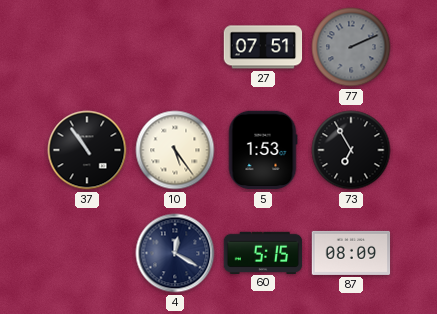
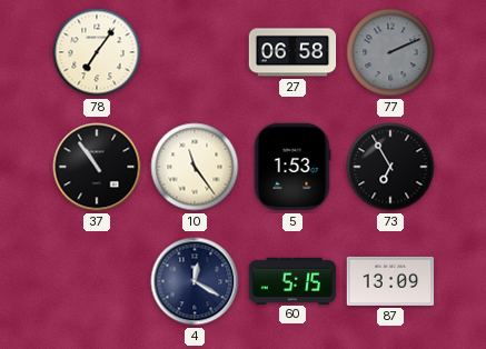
78: none -> 7:06
27: 07:51 -> 06:58
10: 5:24 -> 11:24
87: 08:09 -> 13:09
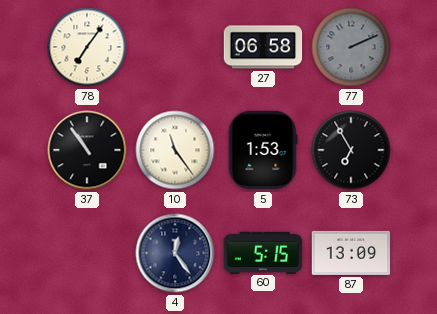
4: 12:20 -> 12:24
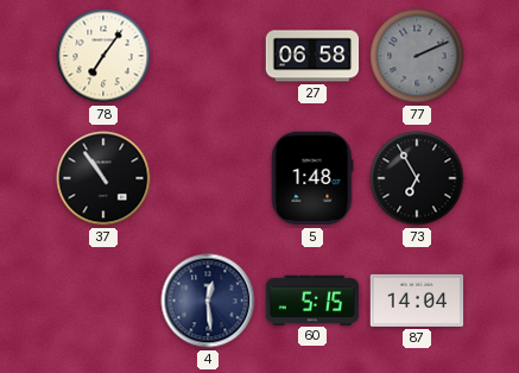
10: 11:24 -> none
5: 1:53 -> 1:48
4: 12:24 -> 12:29
87: 13:09 -> 14:04
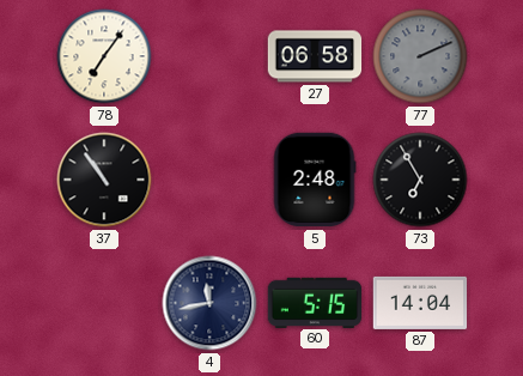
5: 1:48 -> 2:48
4: 12:29 -> 11:43
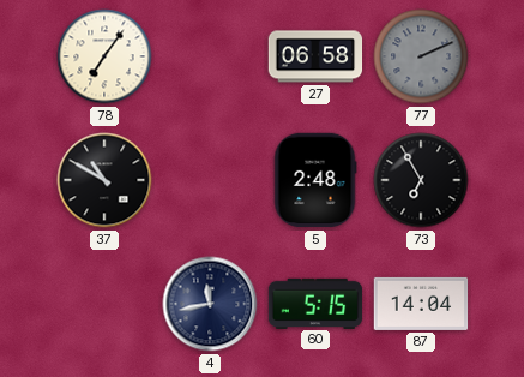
37: 10:54 -> 10:50
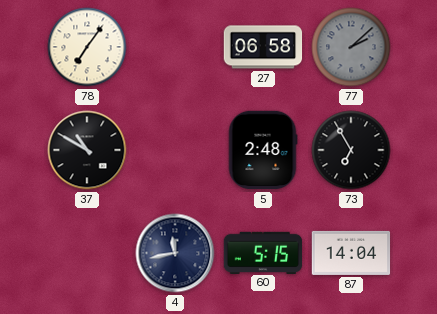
77: 2:11 -> 2:08
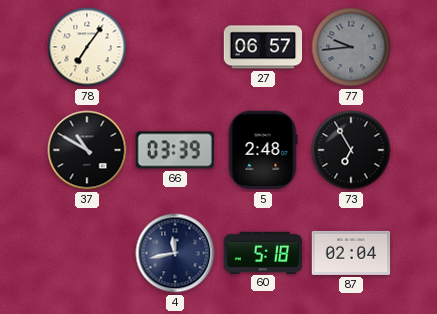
27: 06:58 -> 06:57
77: 2:08 -> 9:44
66: none -> 03:39
60: 5:15 -> 5:18
87: 14:04 -> 02:04
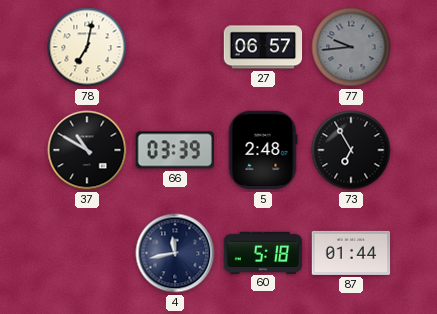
78: 7:06 -> 7:02
87: 02:04 -> 01:44
